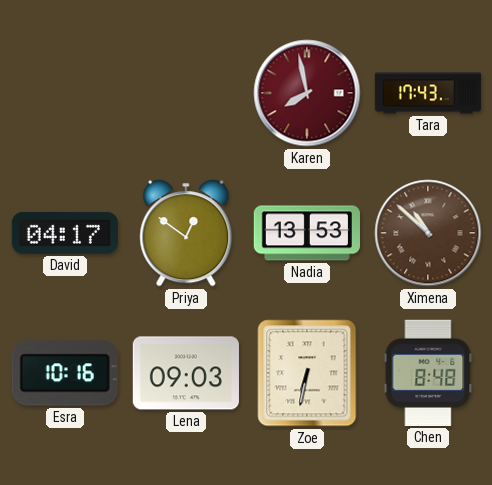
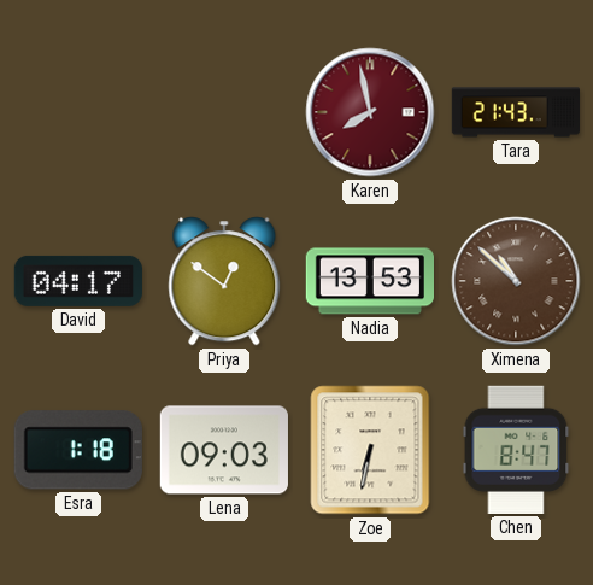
Tara: 17:43 -> 21:43
Esra: 10:16 -> 1:18
Chen: 8:48 -> 8:47
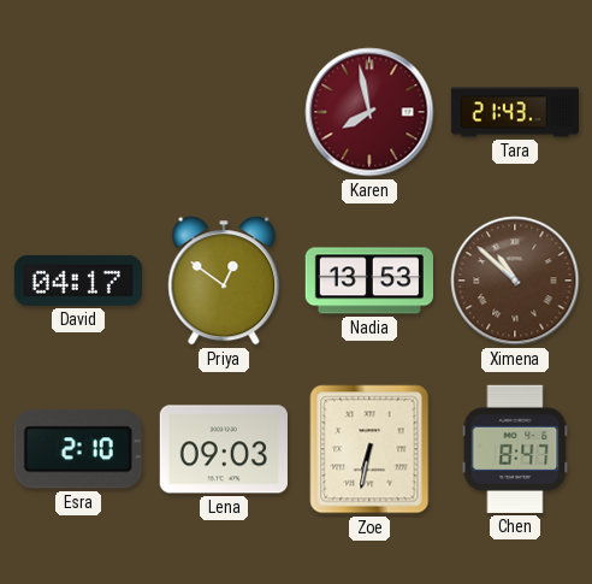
Esra: 1:18 -> 2:10
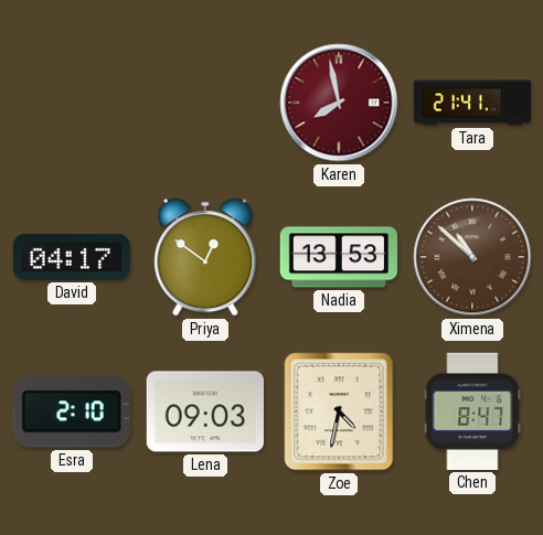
Tara: 21:43 -> 21:41
Zoe: 6:32 -> 4:32
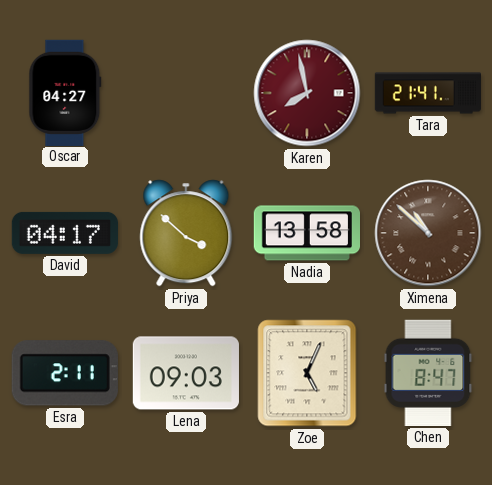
Oscar: none -> 04:27
Priya: 12:51 -> 3:52
Nadia: 13:53 -> 13:58
Esra: 2:10 -> 2:11
Zoe: 4:32 -> 5:04
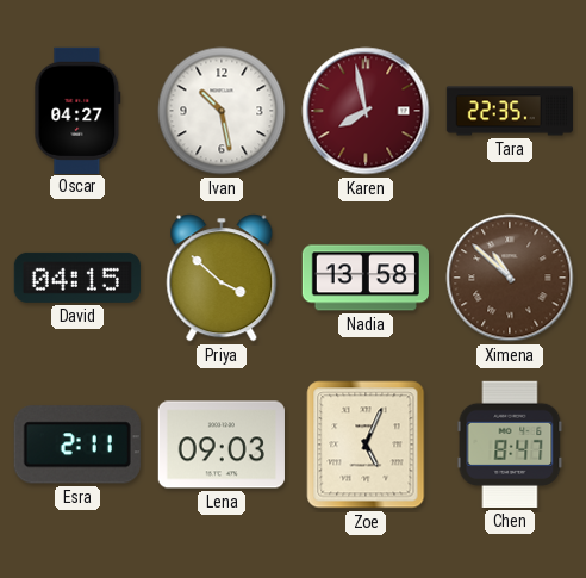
Ivan: none -> 10:28
Tara: 21:41 -> 22:35
David: 04:17 -> 04:15
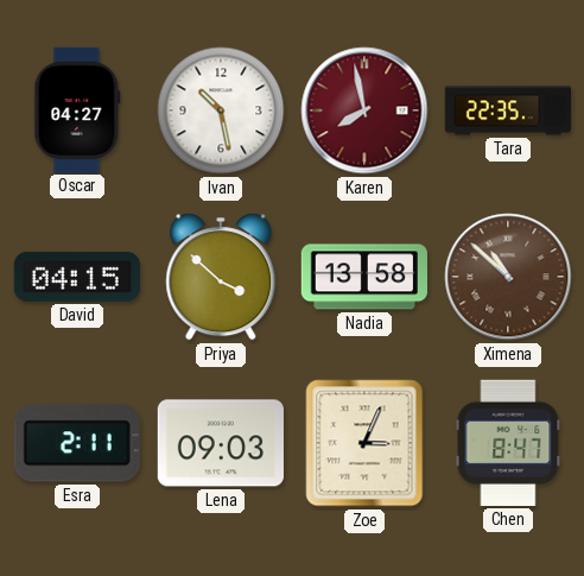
Zoe: 5:04 -> 3:04
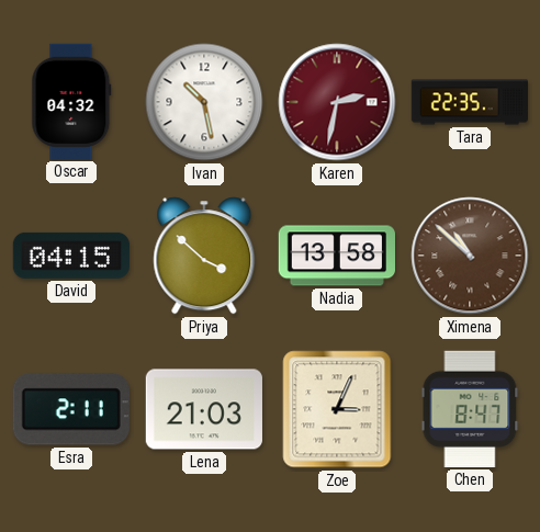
Oscar: 04:27 -> 04:32
Karen: 7:58 -> 2:32
Lena: 09:03 -> 21:03
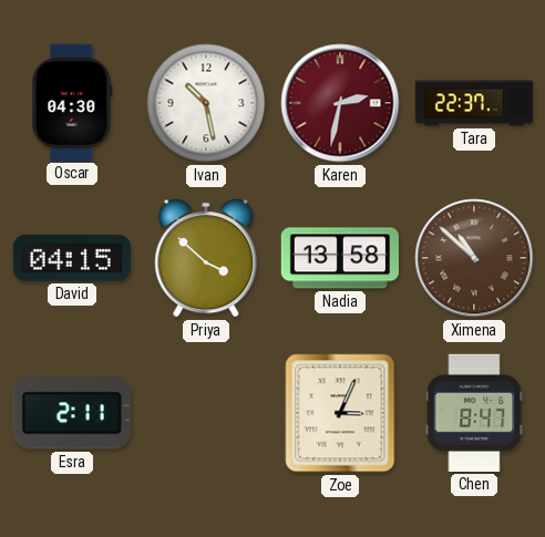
Oscar: 04:32 -> 04:30
Tara: 22:35 -> 22:37
Lena: 21:03 -> none
